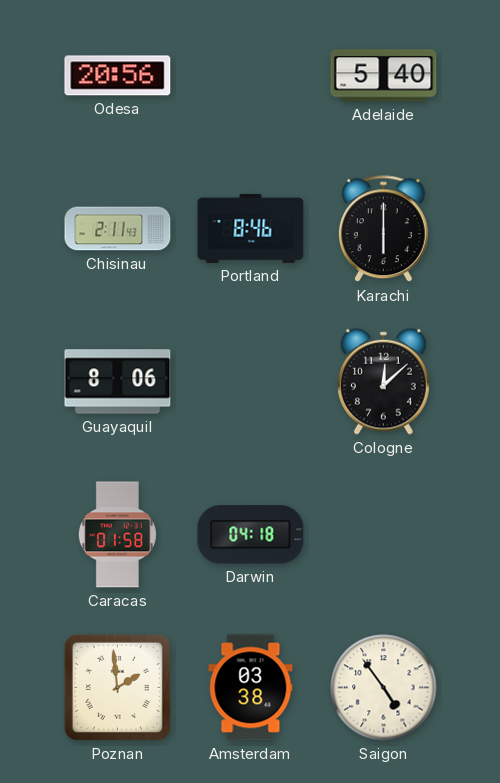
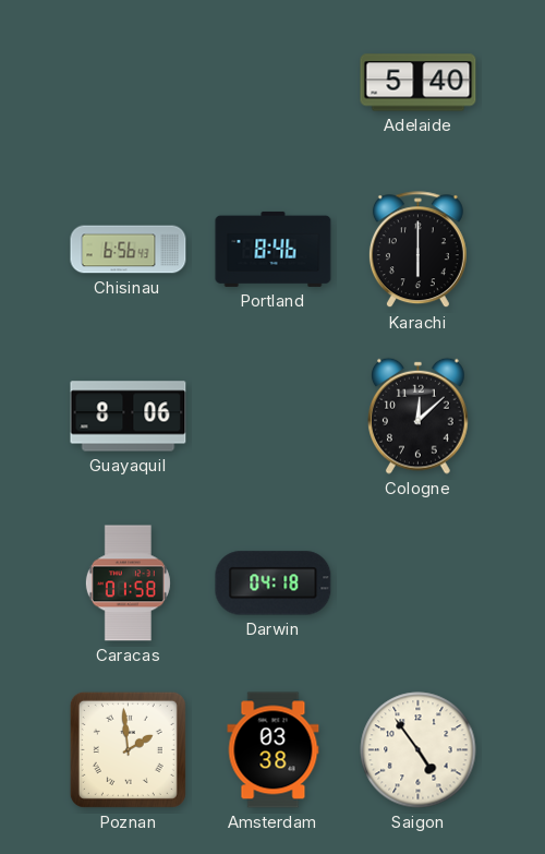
Odesa: 20:56 -> none
Chisinau: 2:11 -> 6:56
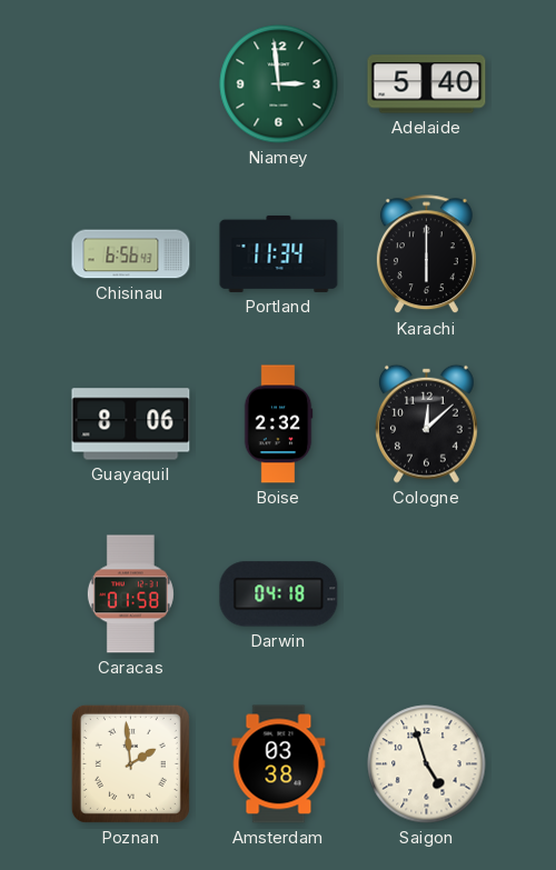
Niamey: none -> 2:59
Portland: 8:46 -> 11:34
Boise: none -> 2:32
Saigon: 4:54 -> 4:57
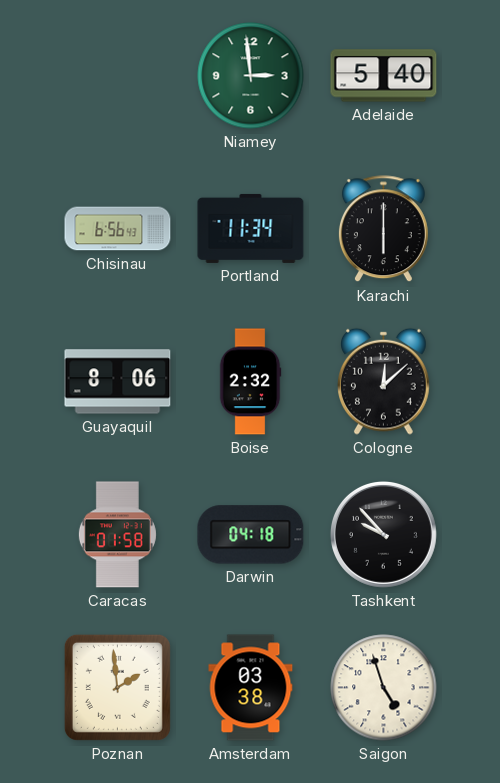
Tashkent: none -> 9:53
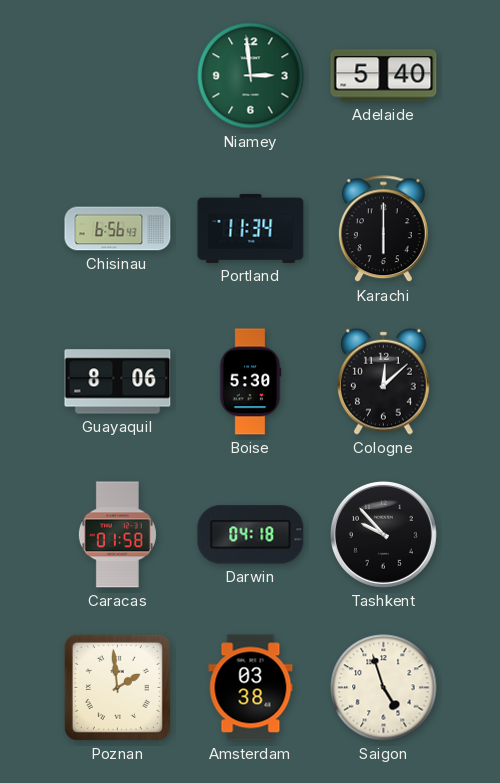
Boise: 2:32 -> 5:30
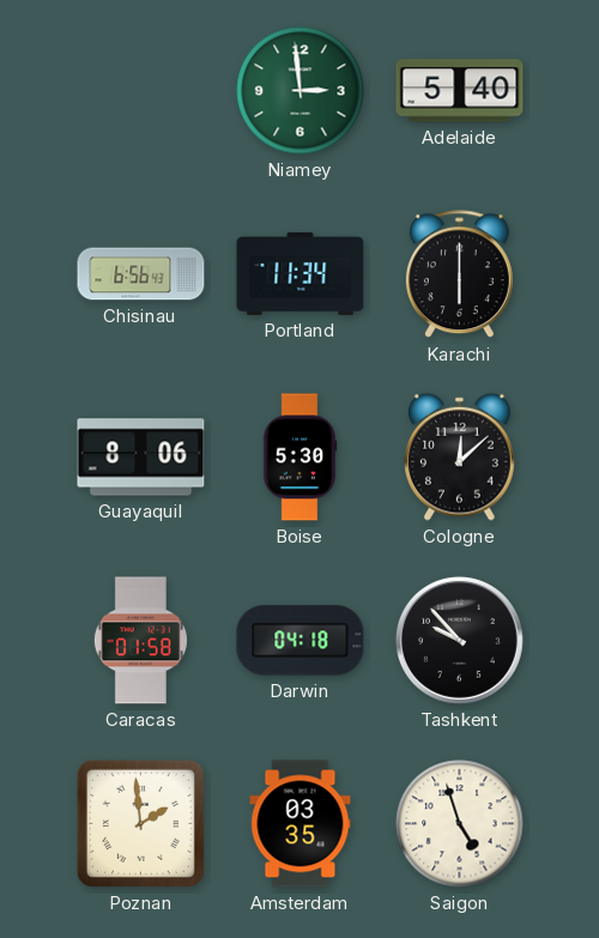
Amsterdam: 03:38 -> 03:35
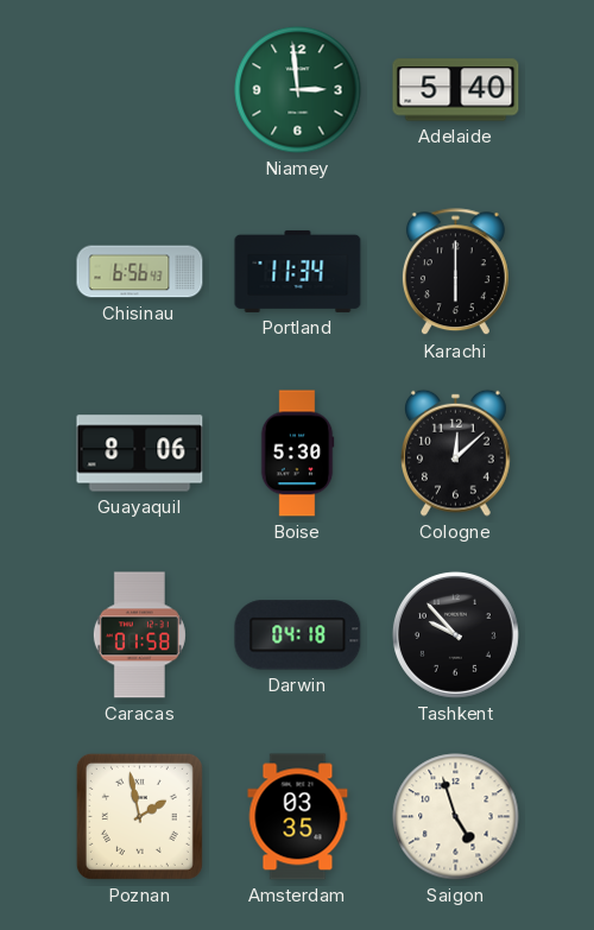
Poznan: 1:59 -> 1:58
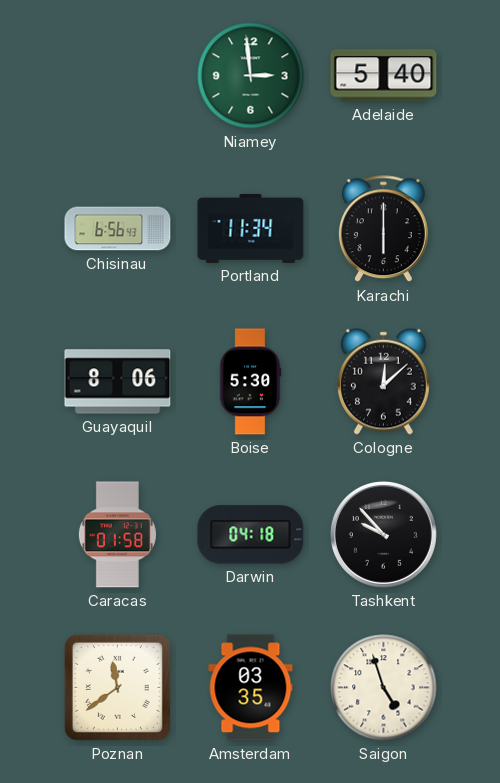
Poznan: 1:58 -> 11:39
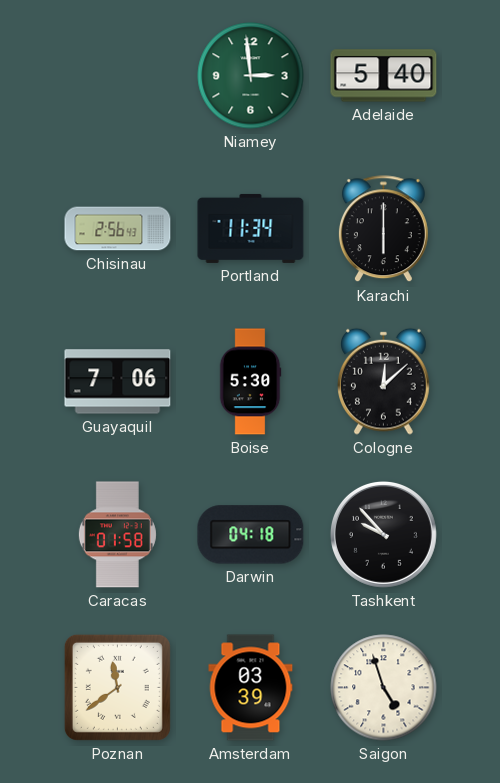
Chisinau: 6:56 -> 2:56
Guayaquil: 8:06 -> 7:06
Amsterdam: 03:35 -> 03:39
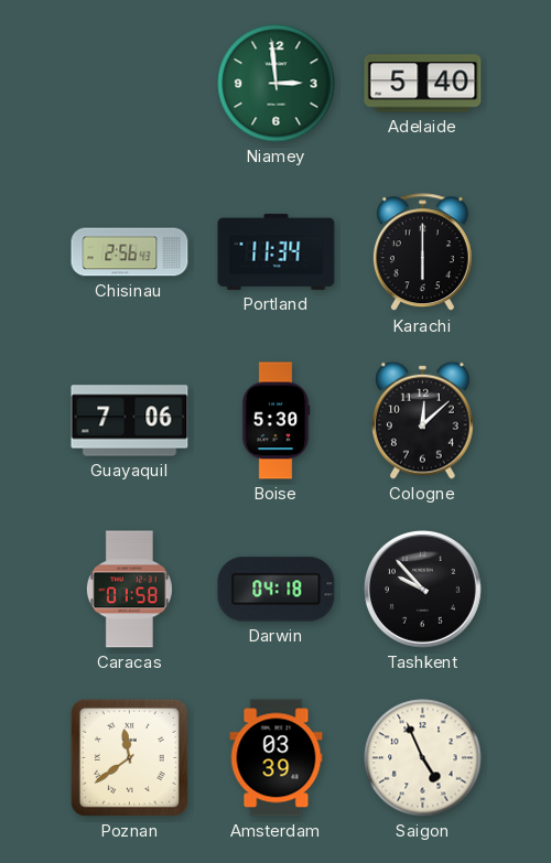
Saigon: 4:57 -> 4:56
